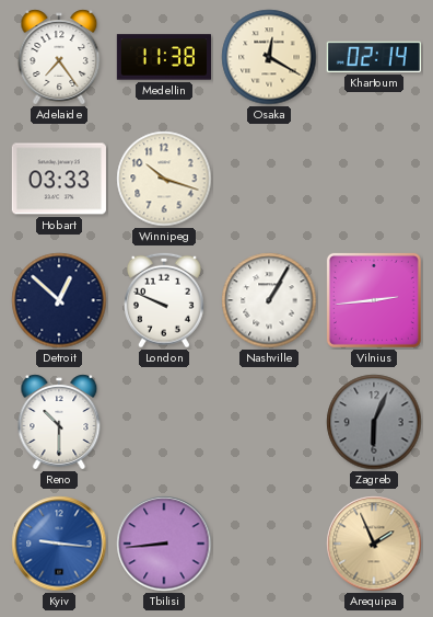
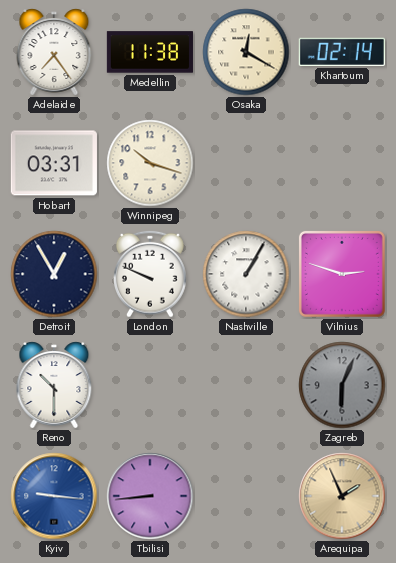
Hobart: 03:33 -> 03:31
Detroit: 12:52 -> 12:55
Vilnius: 2:44 -> 2:48
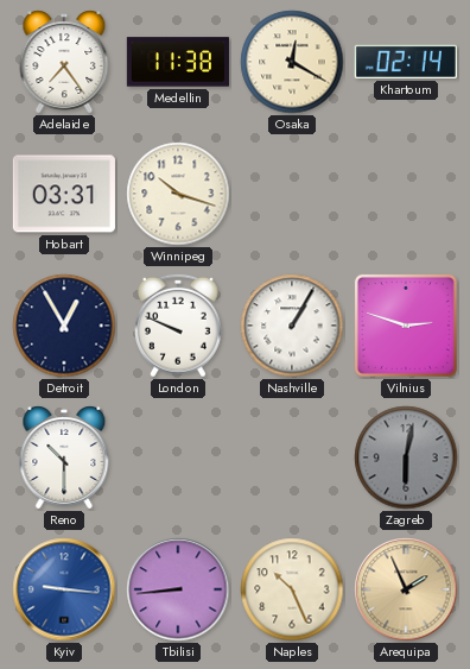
Zagreb: 6:04 -> 6:02
Naples: none -> 10:26
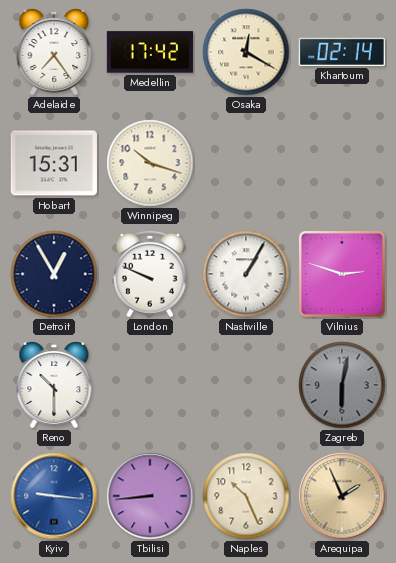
Medellin: 11:38 -> 17:42
Hobart: 03:31 -> 15:31
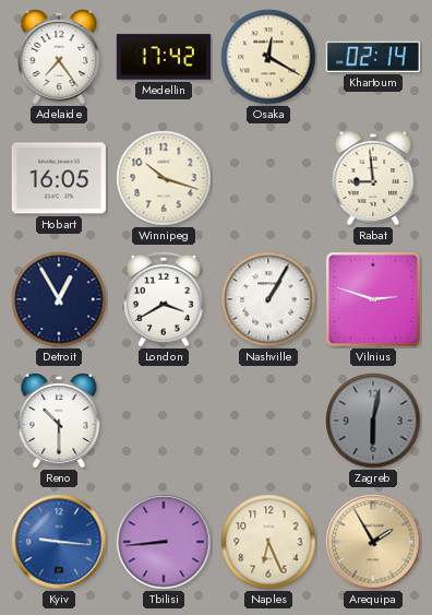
Hobart: 15:31 -> 16:05
Rabat: none -> 8:59
London: 9:49 -> 3:40
Naples: 10:26 -> 6:26
Arequipa: 1:56 -> 1:55
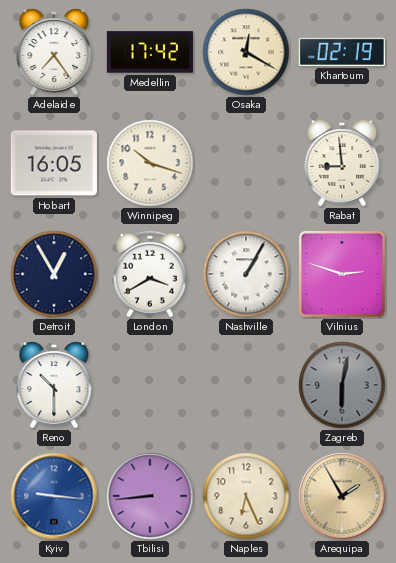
Khartoum: 02:14 -> 02:19
